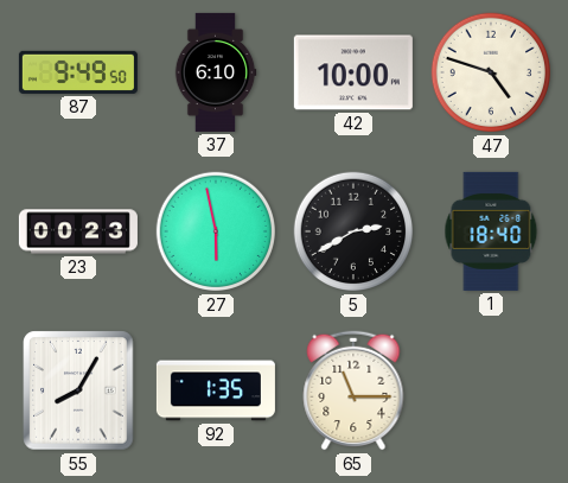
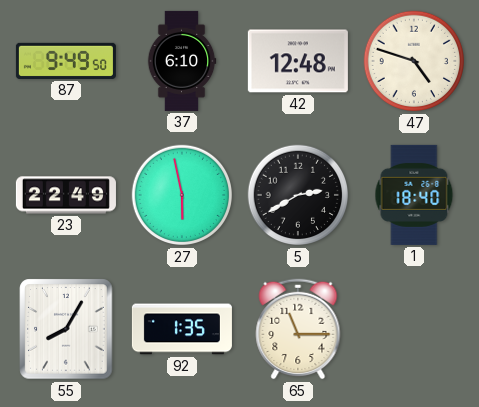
42: 10:00 -> 12:48
23: 00:23 -> 22:49
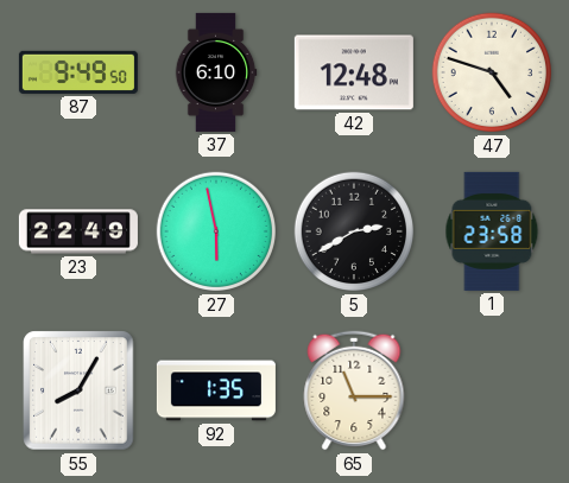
1: 18:40 -> 23:58
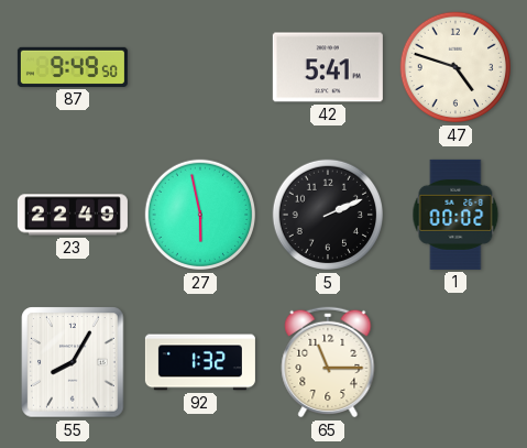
37: 6:10 -> none
42: 12:48 -> 5:41
5: 2:40 -> 2:11
1: 23:58 -> 00:02
92: 1:35 -> 1:32
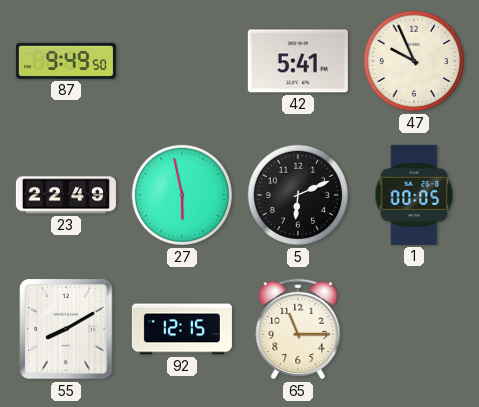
47: 4:48 -> 9:56
5: 2:11 -> 6:11
1: 00:02 -> 00:05
55: 8:05 -> 8:10
92: 1:32 -> 12:15
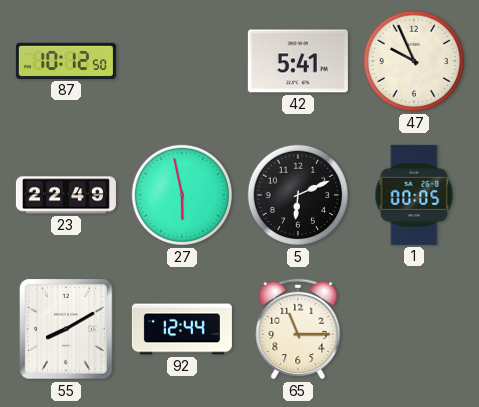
87: 9:49 -> 10:12
92: 12:15 -> 12:44
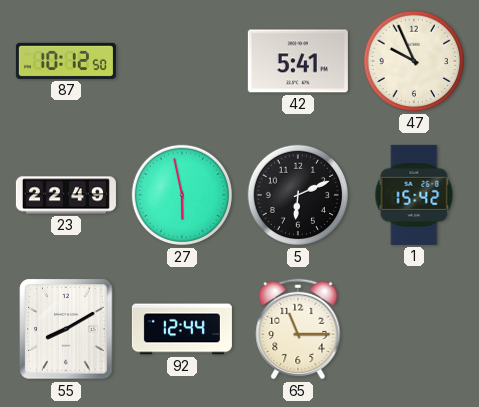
1: 00:05 -> 15:42
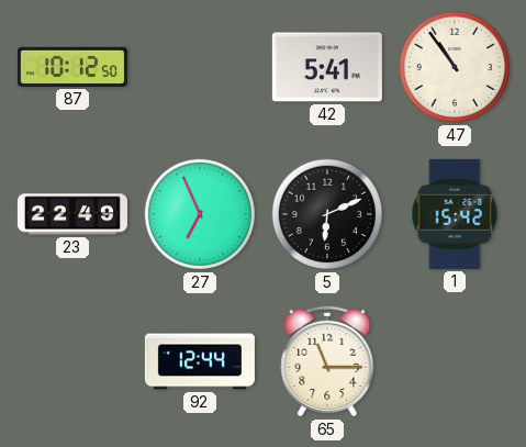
47: 9:56 -> 10:54
27: 5:58 -> 6:56
55: 8:10 -> none
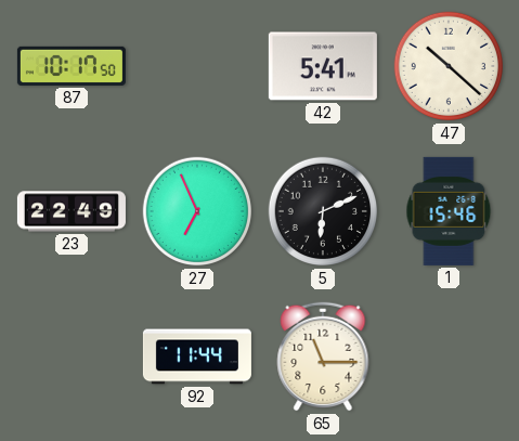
87: 10:12 -> 10:17
47: 10:54 -> 10:22
1: 15:42 -> 15:46
92: 12:44 -> 11:44
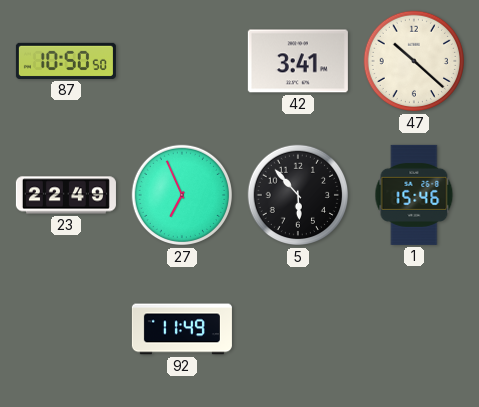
87: 10:17 -> 10:50
42: 5:41 -> 3:41
5: 6:11 -> 5:53
92: 11:44 -> 11:49
65: 11:15 -> none
